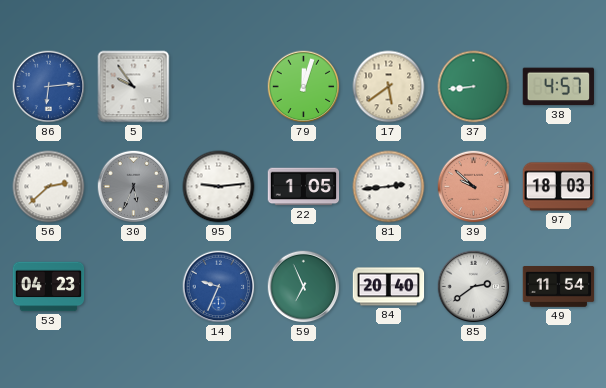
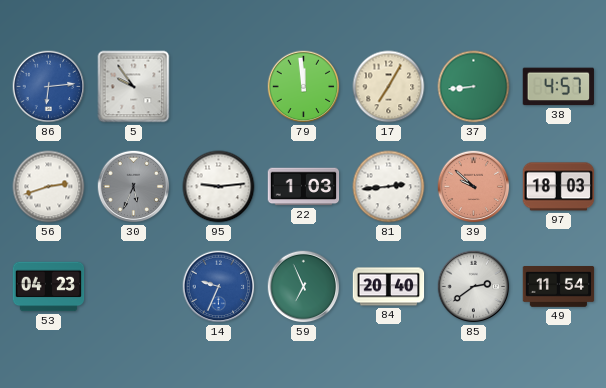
79: 12:03 -> 11:59
17: 5:39 -> 7:05
56: 2:38 -> 2:42
22: 1:05 -> 1:03
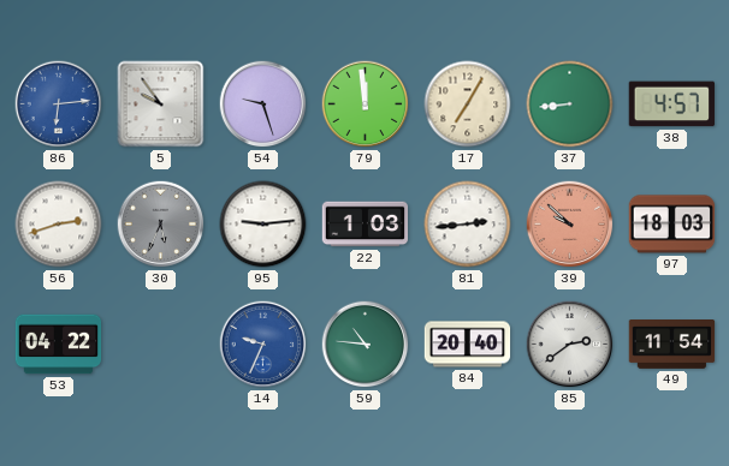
54: none -> 9:27
53: 04:23 -> 04:22
59: 6:56 -> 10:46
